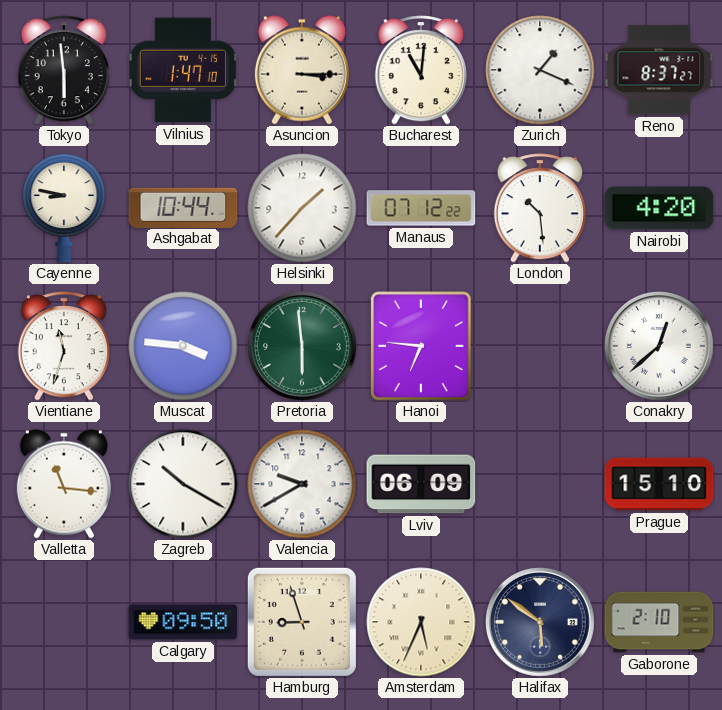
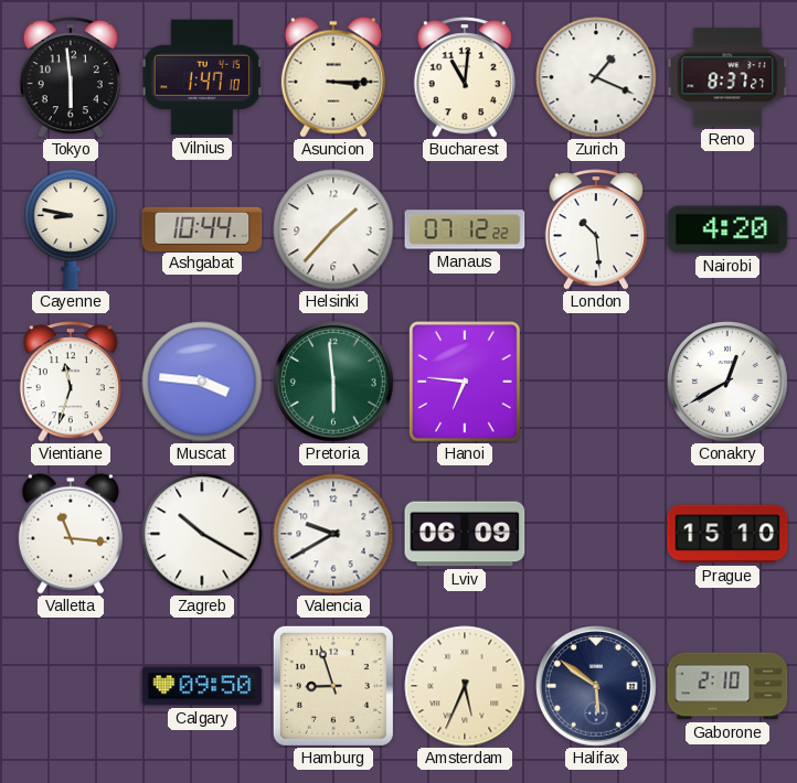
Conakry: 12:38 -> 12:40
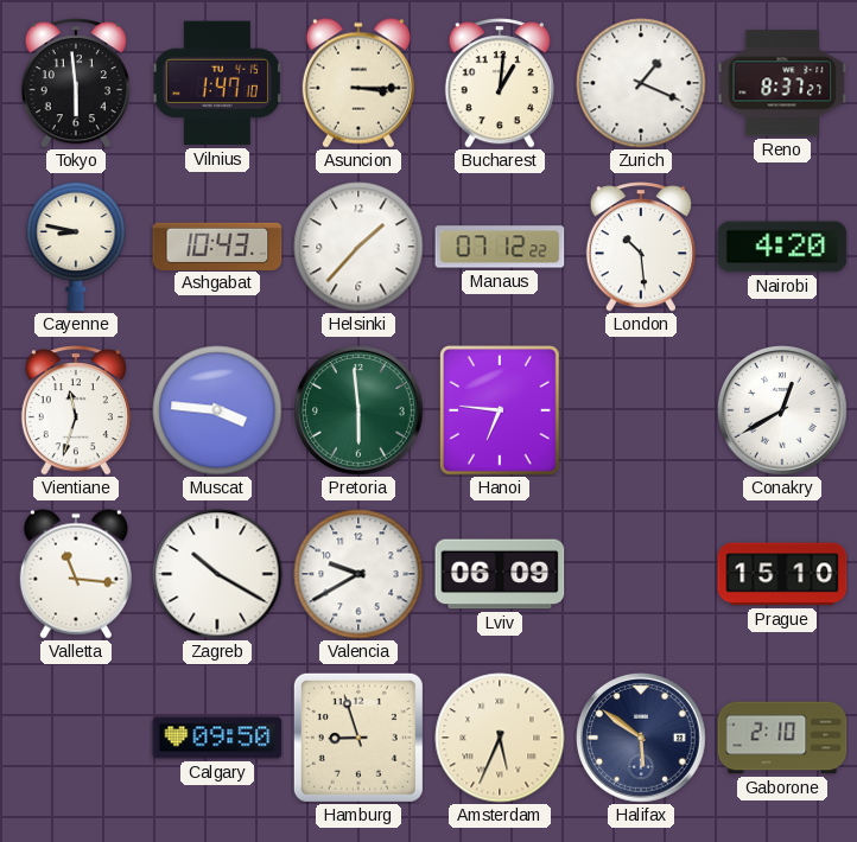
Bucharest: 11:01 -> 1:01
Ashgabat: 10:44 -> 10:43
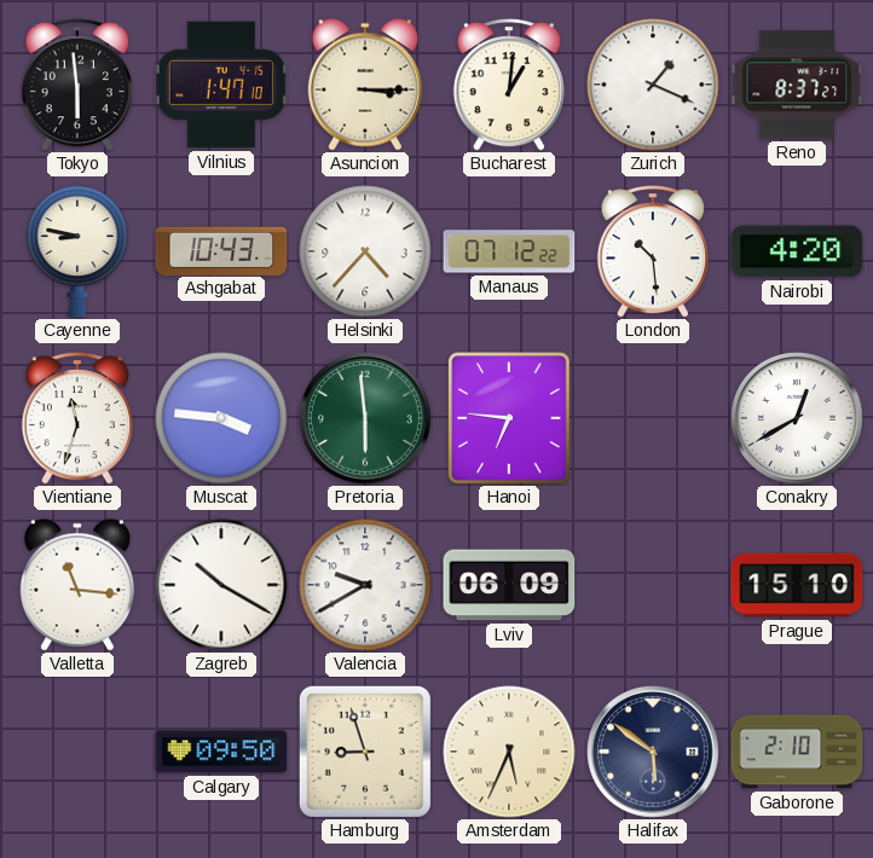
Helsinki: 1:37 -> 4:37
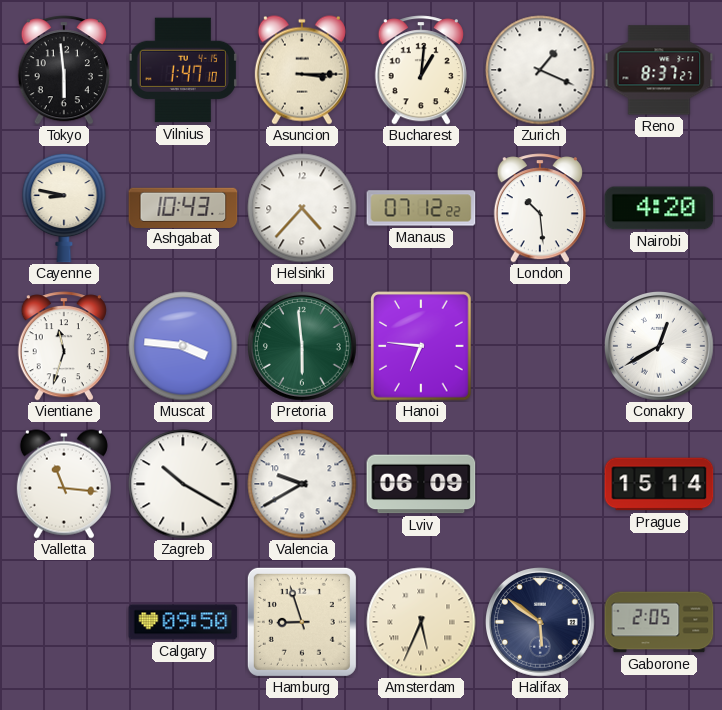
Prague: 15:10 -> 15:14
Gaborone: 2:10 -> 2:05
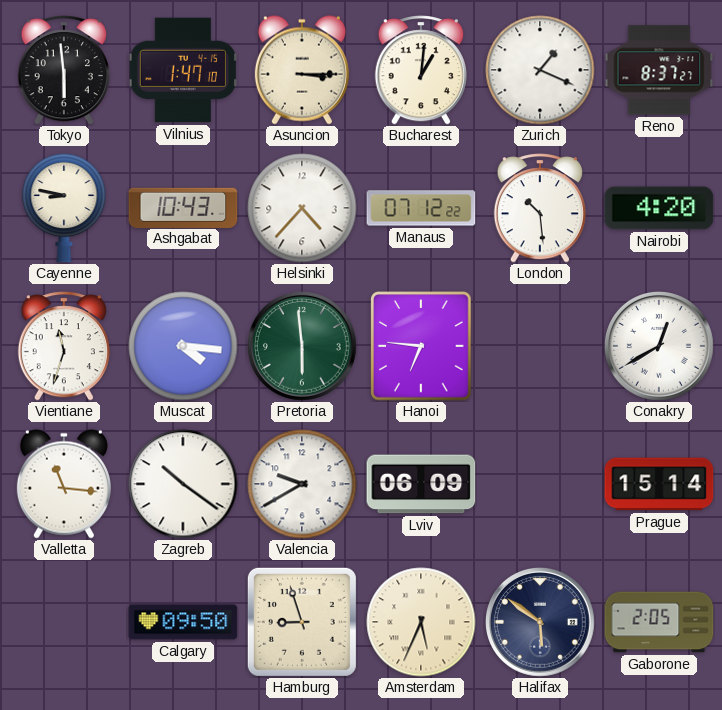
Muscat: 3:46 -> 4:16
Zagreb: 10:20 -> 10:21
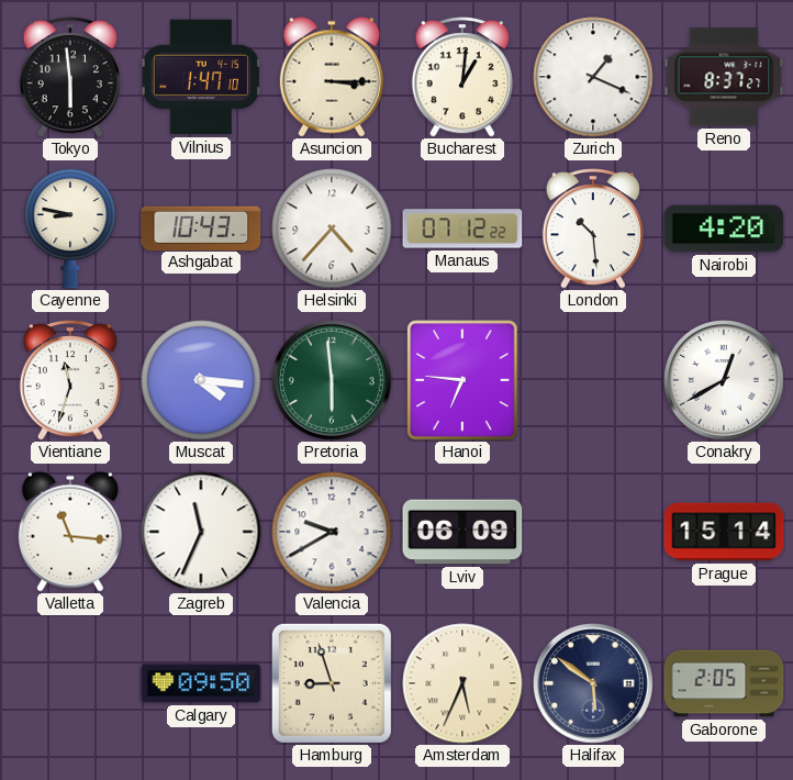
Zagreb: 10:21 -> 11:34
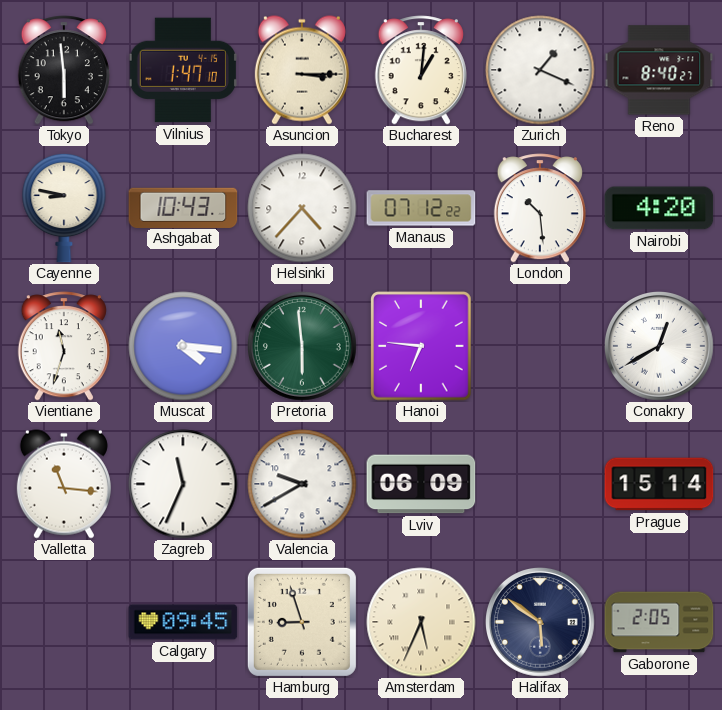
Reno: 8:37 -> 8:40
Calgary: 09:50 -> 09:45
